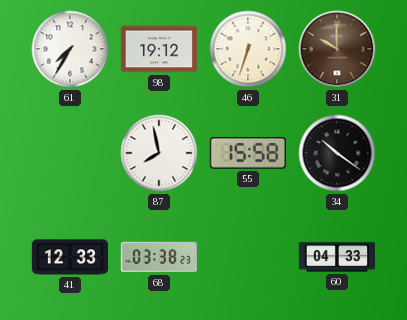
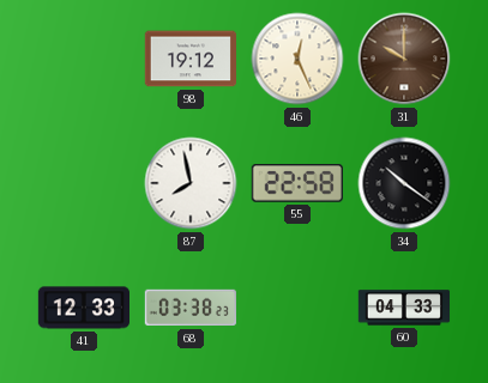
61: 7:35 -> none
46: 6:33 -> 12:26
55: 15:58 -> 22:58
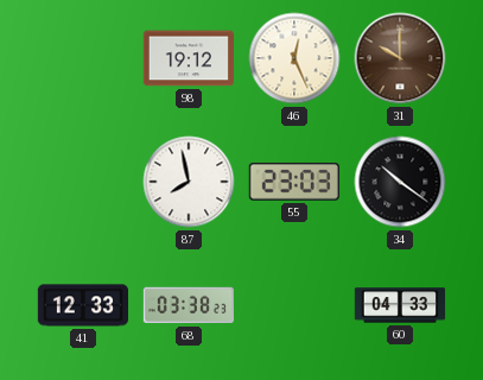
55: 22:58 -> 23:03
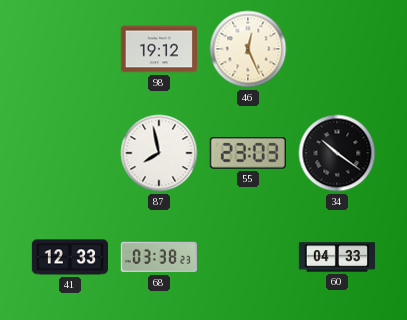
31: 10:00 -> none
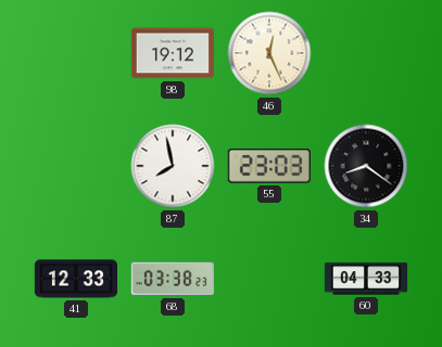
34: 10:21 -> 8:21
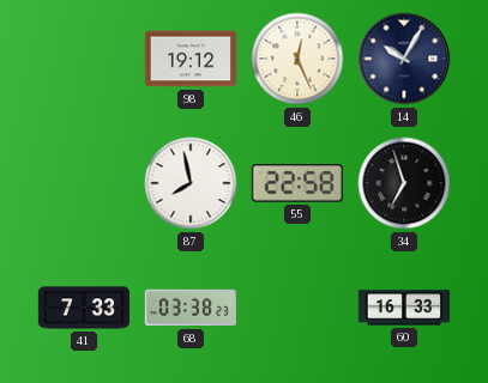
14: none -> 10:05
55: 23:03 -> 22:58
34: 8:21 -> 6:57
41: 12:33 -> 7:33
60: 04:33 -> 16:33
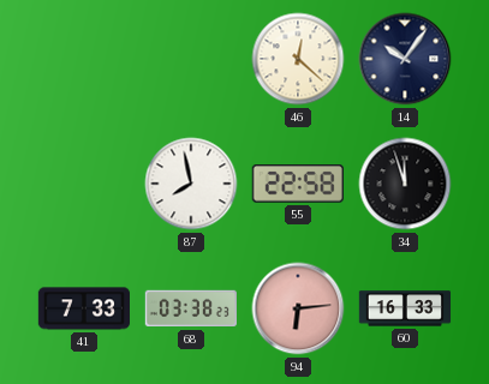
98: 19:12 -> none
46: 12:26 -> 12:22
14: 10:05 -> 10:06
34: 6:57 -> 11:57
94: none -> 6:14
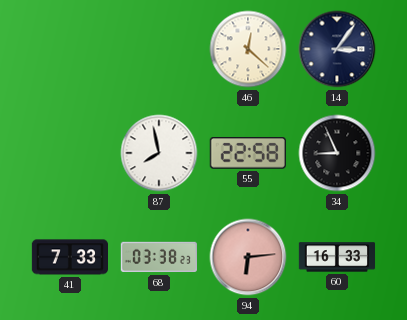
14: 10:06 -> 3:06
34: 11:57 -> 8:56
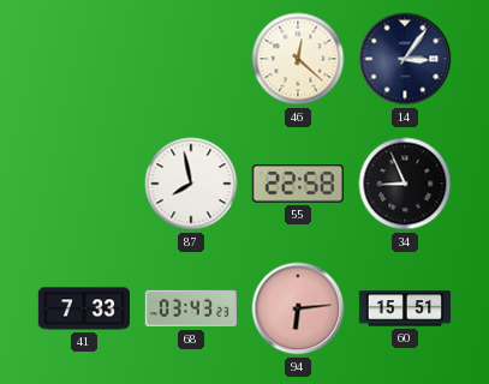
68: 03:38 -> 03:43
60: 16:33 -> 15:51
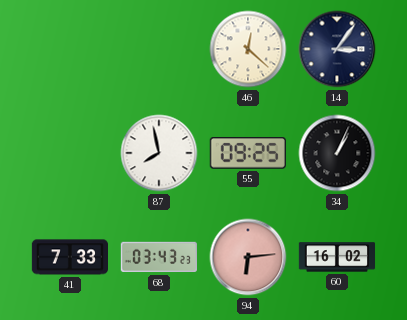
55: 22:58 -> 09:25
34: 8:56 -> 1:04
60: 15:51 -> 16:02
